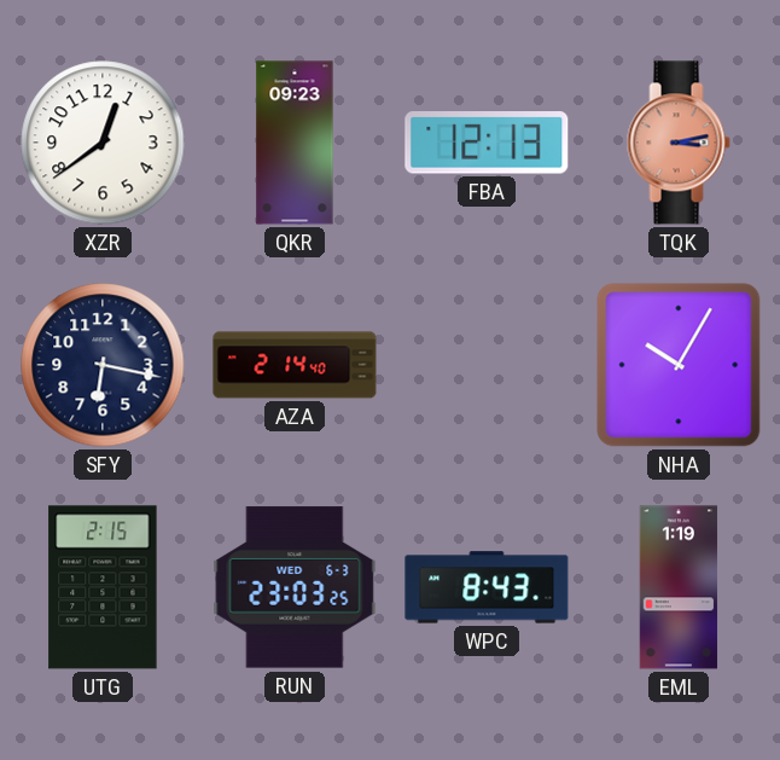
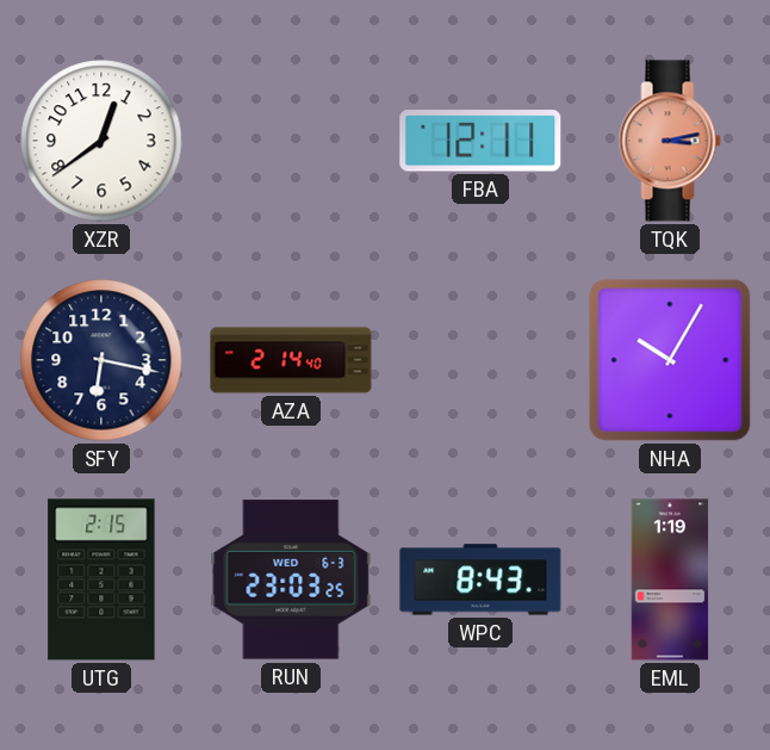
QKR: 09:23 -> none
FBA: 12:13 -> 12:11
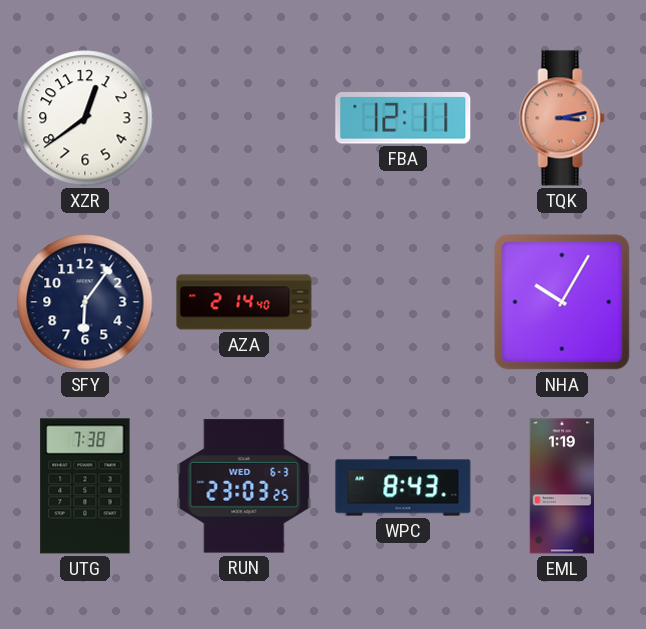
SFY: 6:17 -> 6:06
UTG: 2:15 -> 7:38
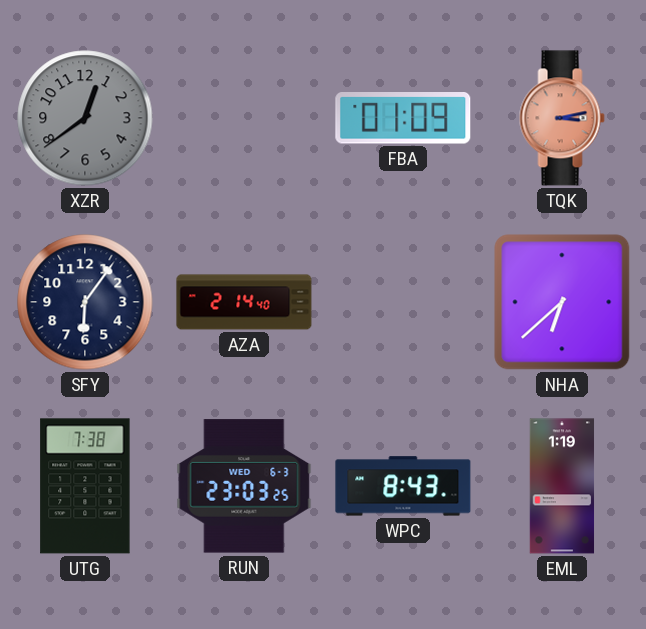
XZR dial: white -> grey
FBA: 12:11 -> 01:09
NHA: 10:05 -> 6:38
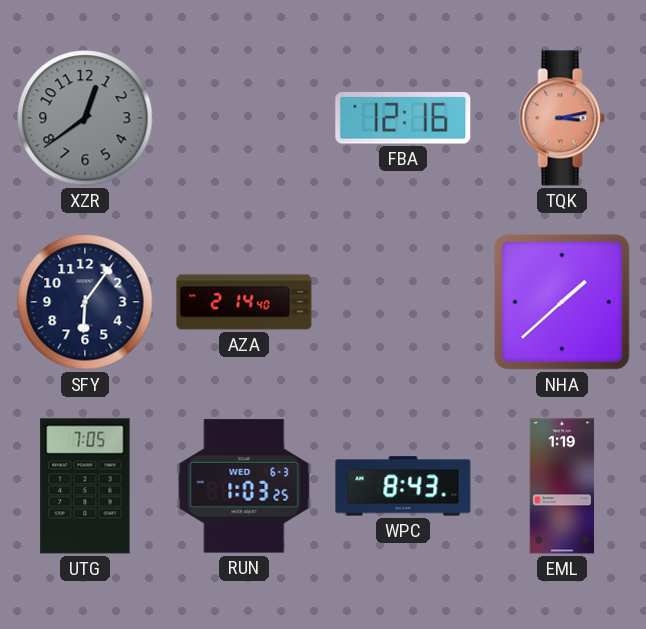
FBA: 01:09 -> 12:16
NHA: 6:38 -> 1:38
UTG: 7:38 -> 7:05
RUN: 23:03 -> 1:03
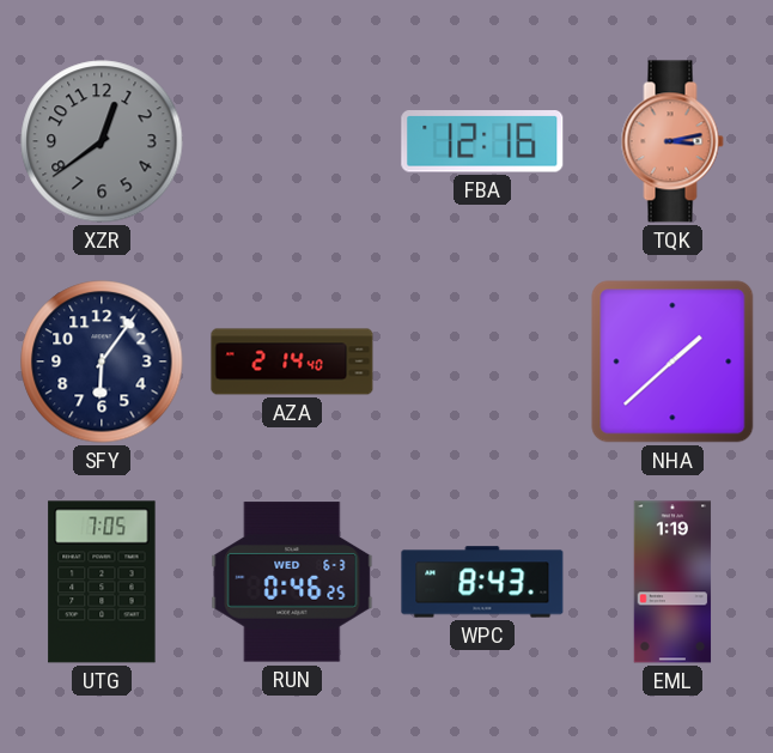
RUN: 1:03 -> 0:46
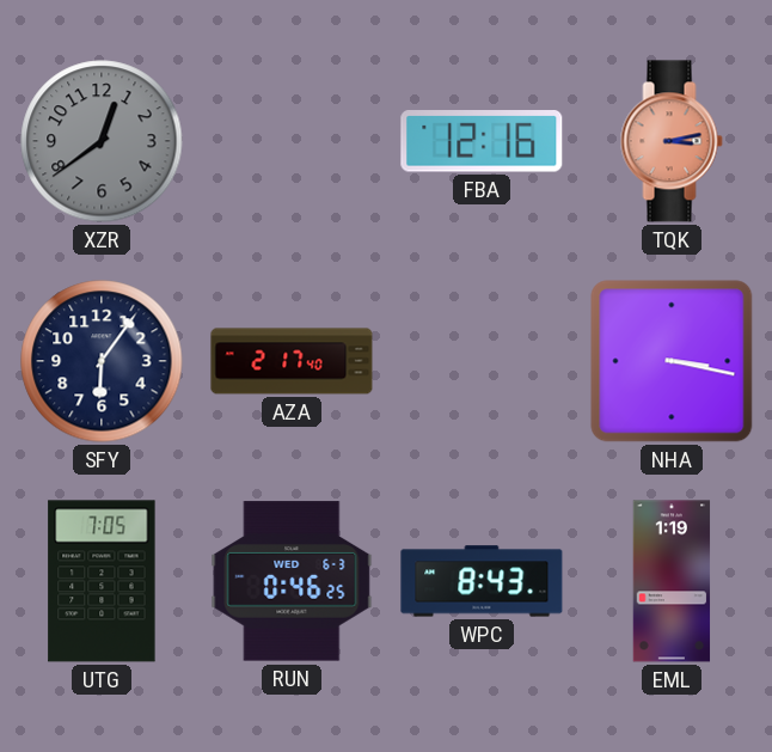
AZA: 2:14 -> 2:17
NHA: 1:38 -> 3:17
